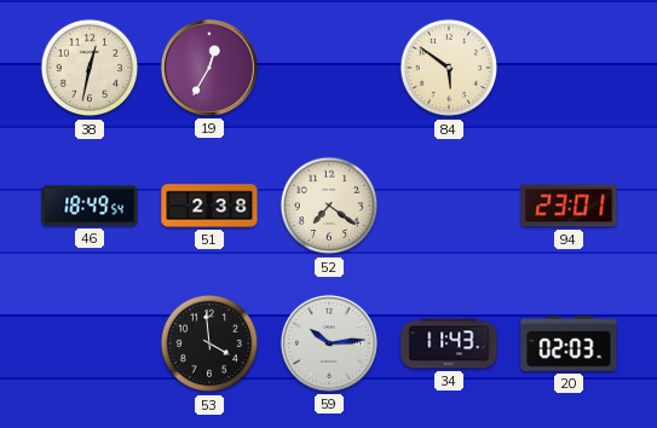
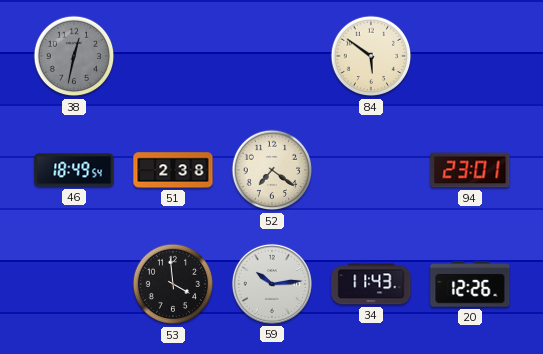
38 dial: cream -> grey
19: 12:35 -> none
20: 02:03 -> 12:26
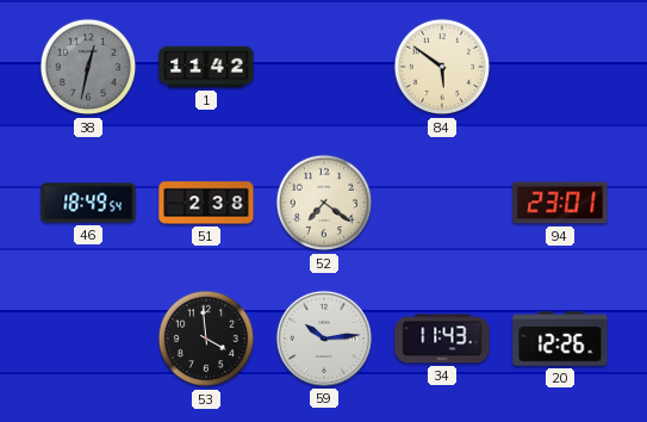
1: none -> 11:42
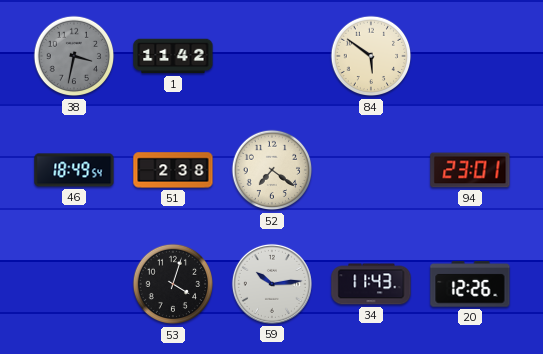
38: 12:32 -> 3:32
53: 3:59 -> 4:03
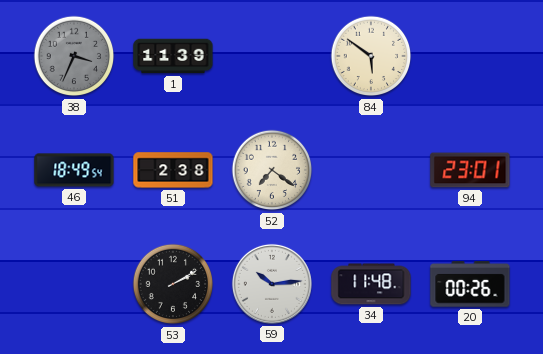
38: 3:32 -> 3:34
1: 11:42 -> 11:39
53: 4:03 -> 2:10
34: 11:43 -> 11:48
20: 12:26 -> 00:26
